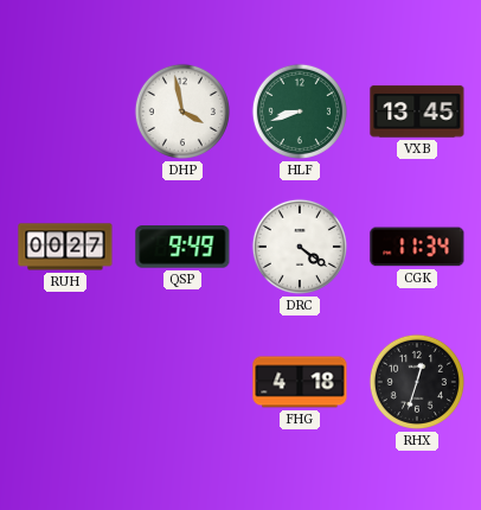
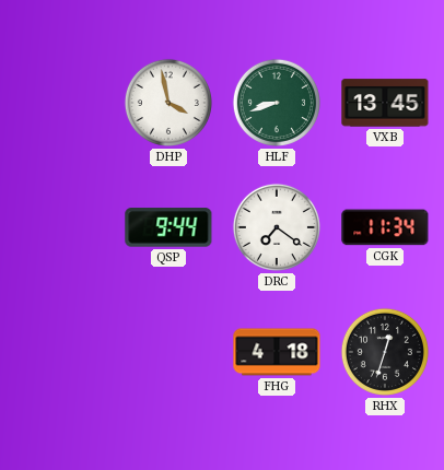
RUH: 00:27 -> none
QSP: 9:49 -> 9:44
DRC: 4:21 -> 7:21
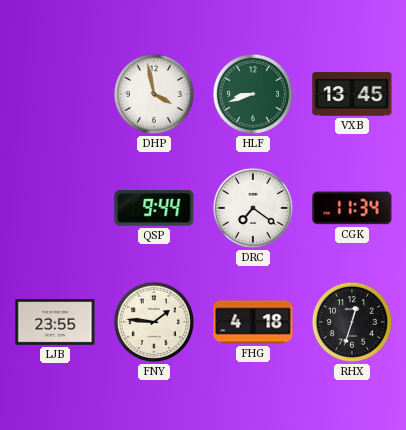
LJB: none -> 23:55
FNY: none -> 1:46
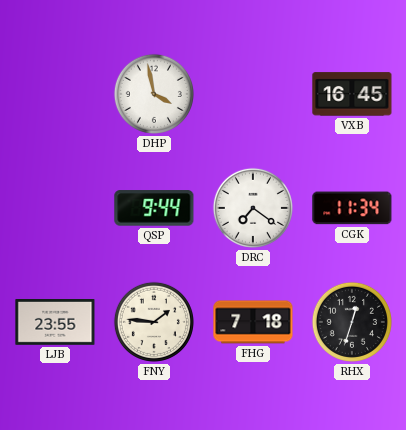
HLF: 8:42 -> none
VXB: 13:45 -> 16:45
FHG: 4:18 -> 7:18
